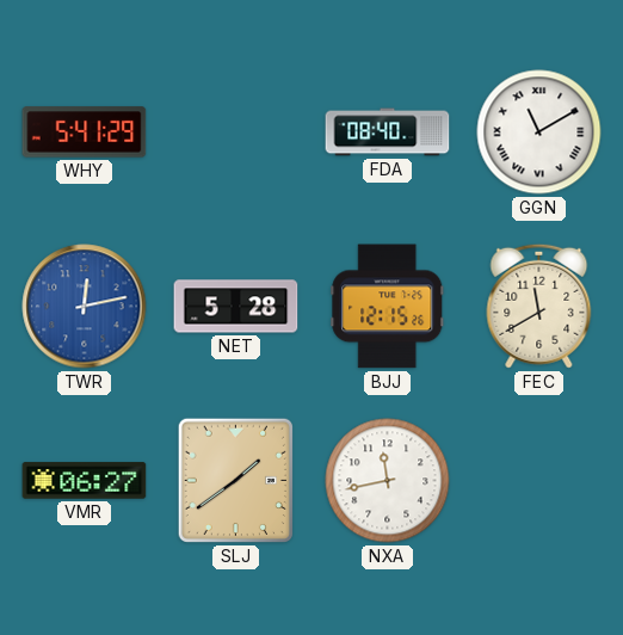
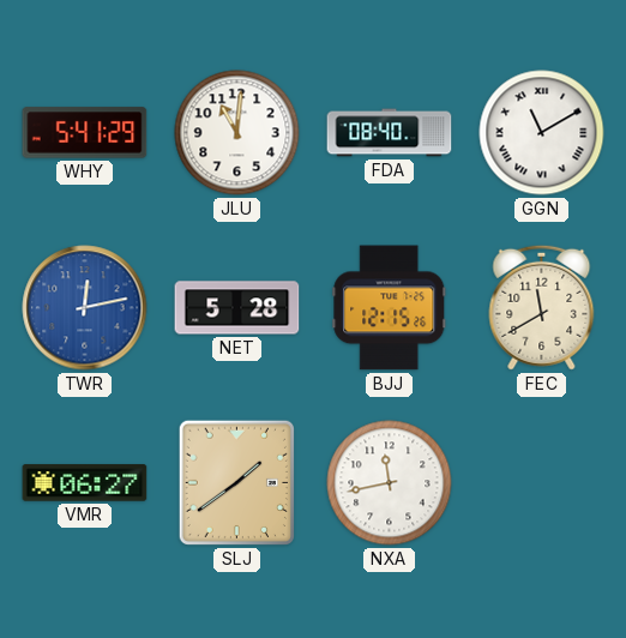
JLU: none -> 11:01
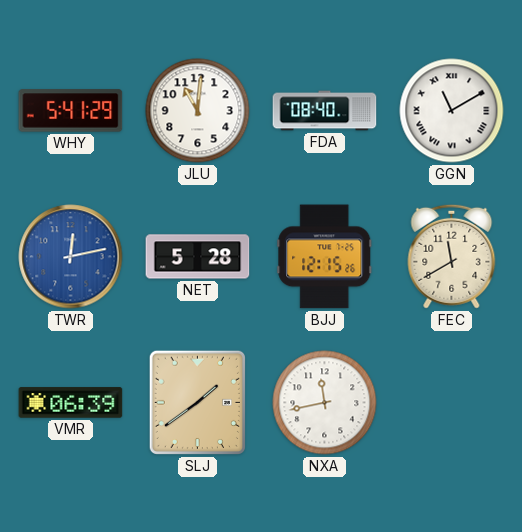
VMR: 06:27 -> 06:39
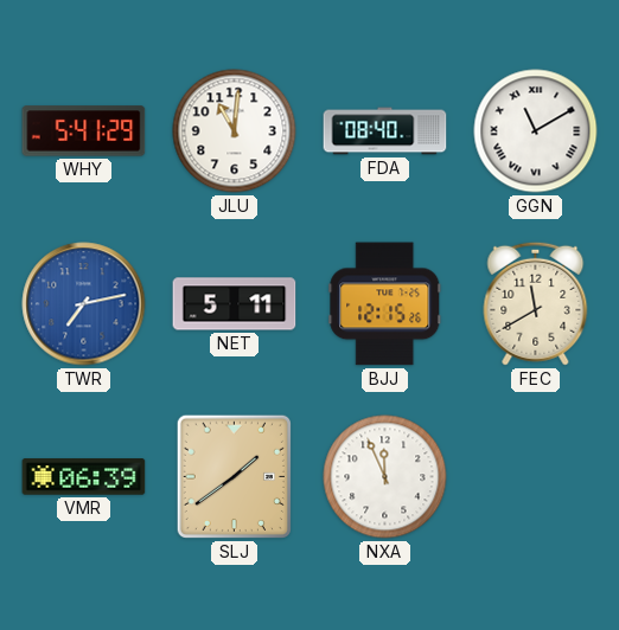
TWR: 12:13 -> 7:13
NET: 5:28 -> 5:11
NXA: 11:43 -> 11:56
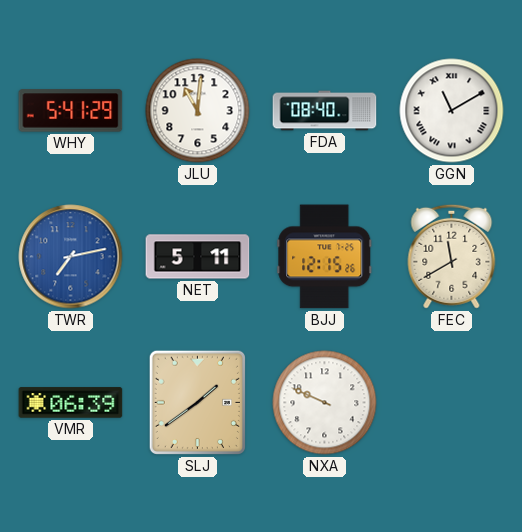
NXA: 11:56 -> 9:49
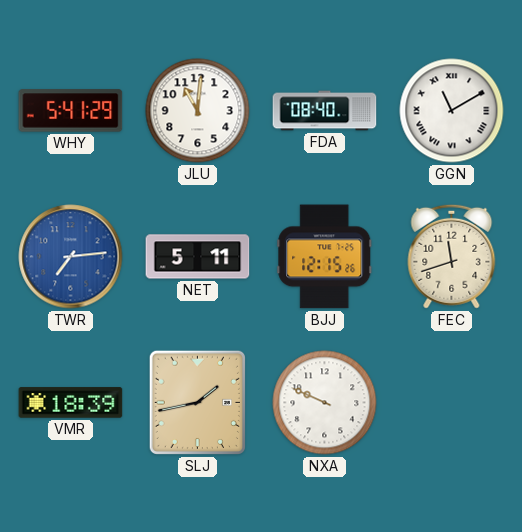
TWR: 7:13 -> 7:14
FEC: 11:40 -> 11:42
VMR: 06:39 -> 18:39
SLJ: 1:39 -> 1:43
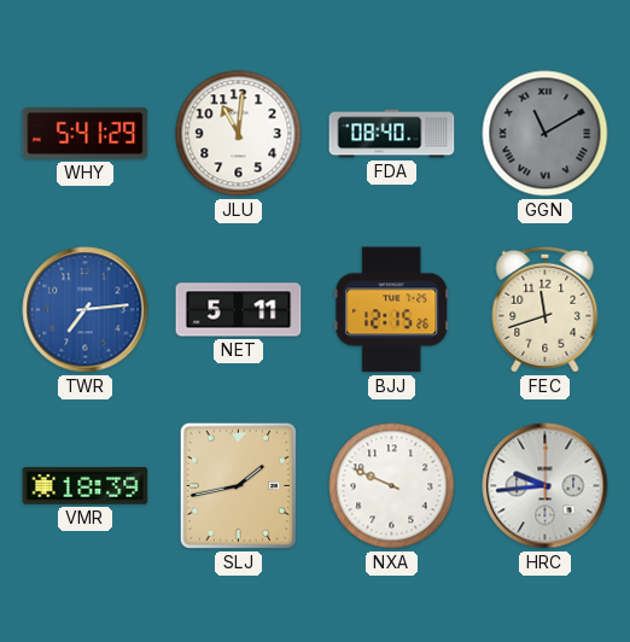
GGN dial: white -> grey
HRC: none -> 9:44
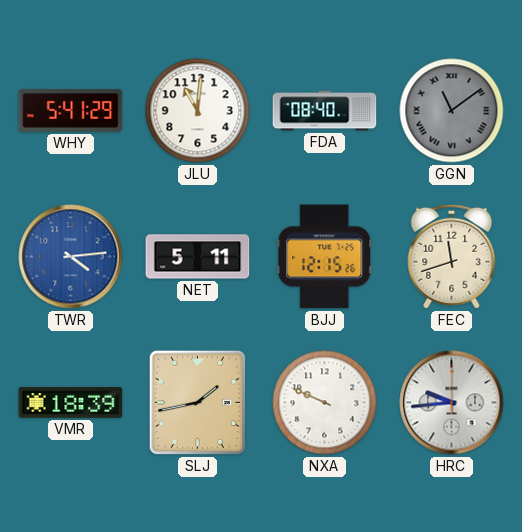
GGN: 11:10 -> 11:09
TWR: 7:14 -> 4:14
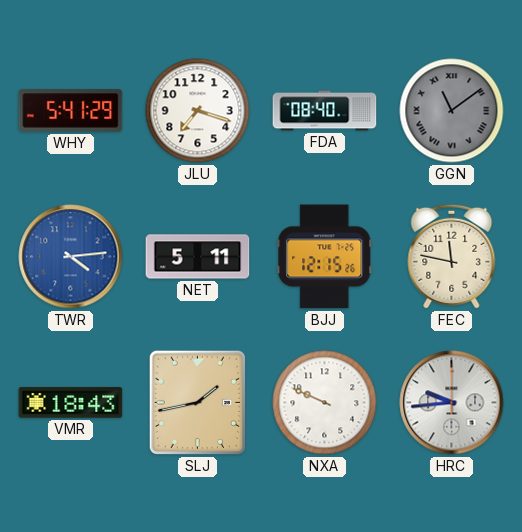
JLU: 11:01 -> 7:18
FEC: 11:42 -> 11:47
VMR: 18:39 -> 18:43
